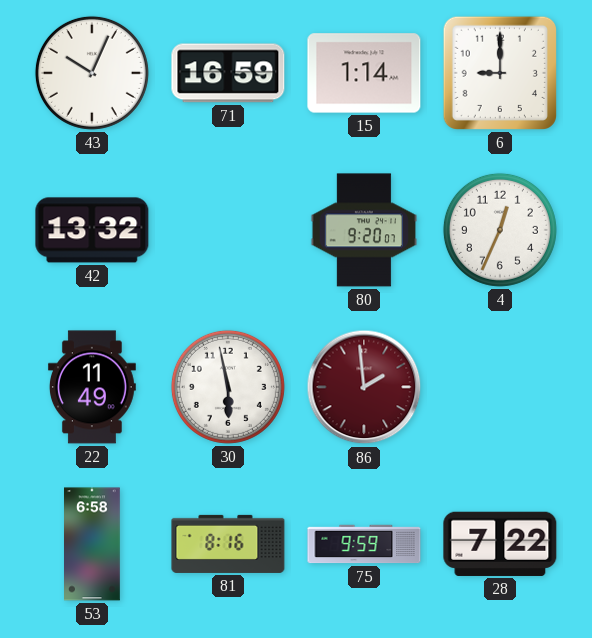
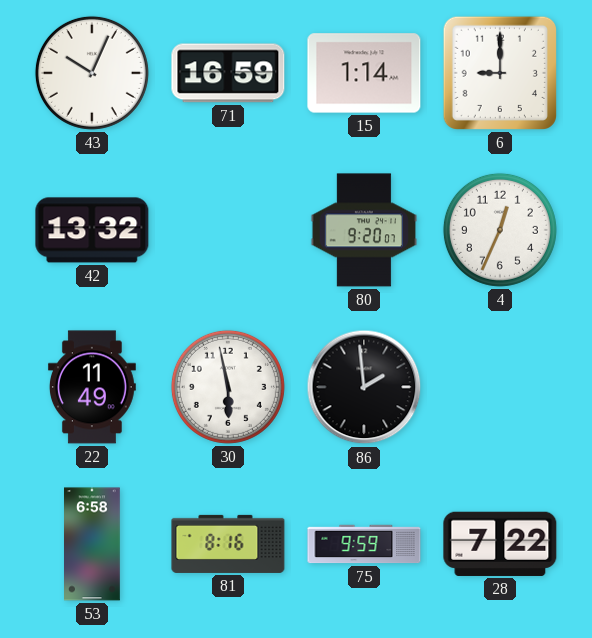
86 dial: burgundy -> black
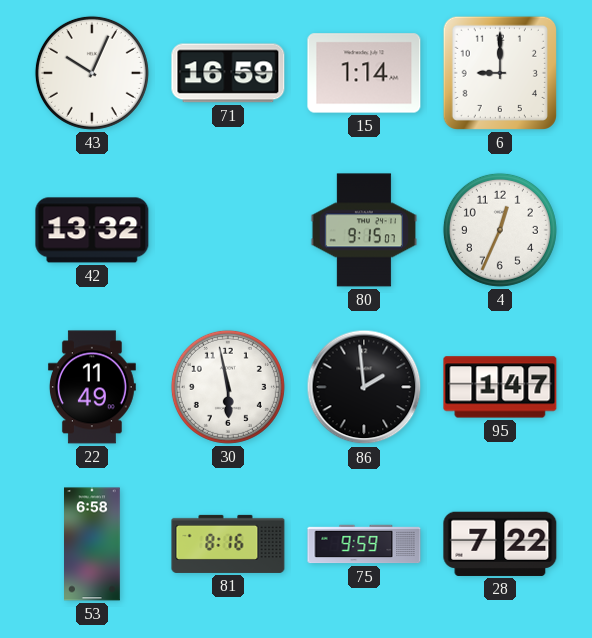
80: 9:20 -> 9:15
95: none -> 1:47
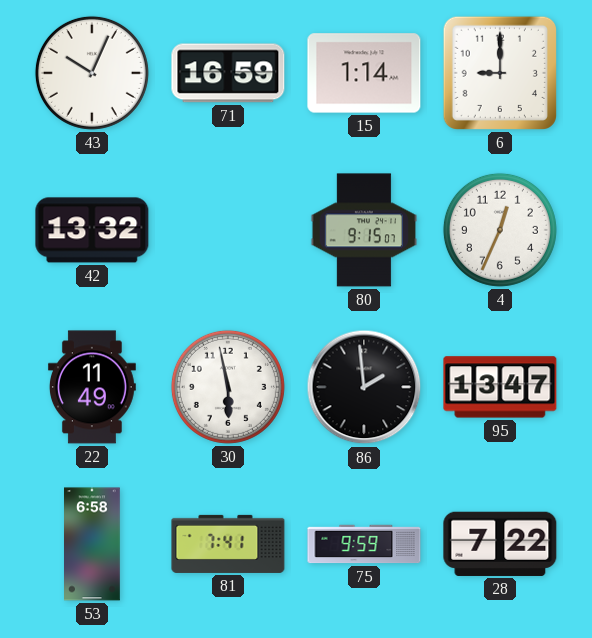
95: 1:47 -> 13:47
81: 8:16 -> 7:41
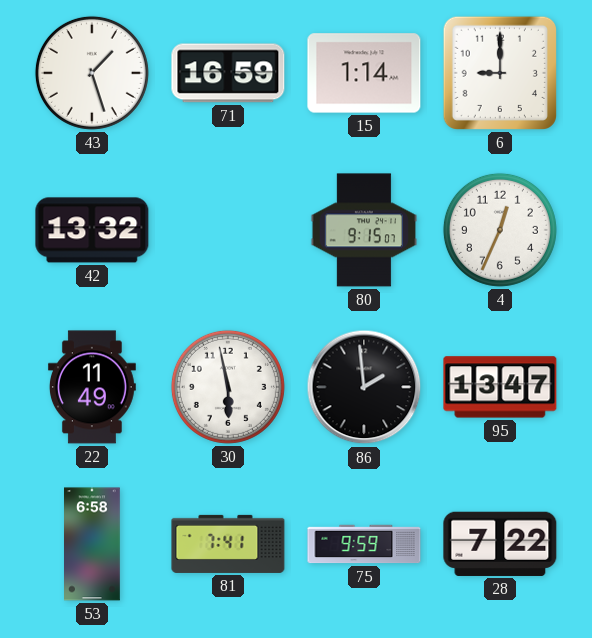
43: 10:04 -> 1:27
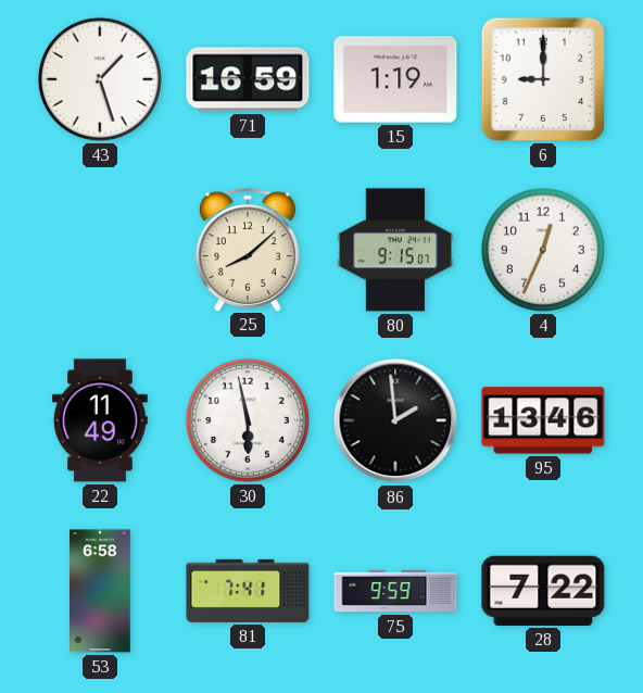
15: 1:14 -> 1:19
42: 13:32 -> none
25: none -> 8:08
95: 13:47 -> 13:46
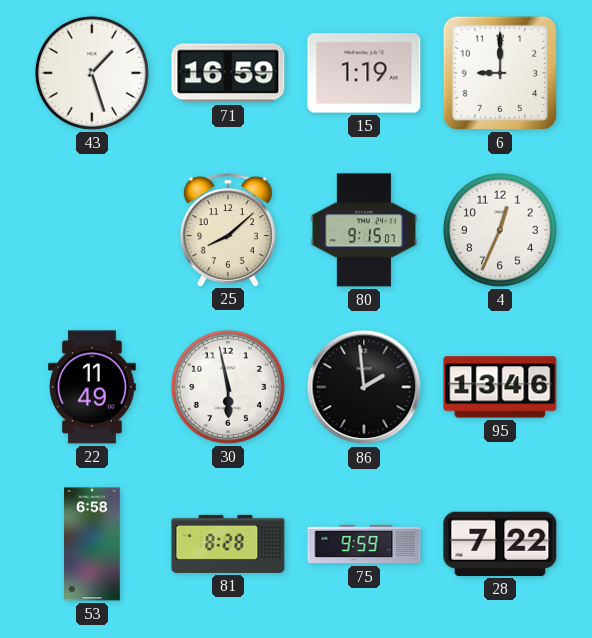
81: 7:41 -> 8:28
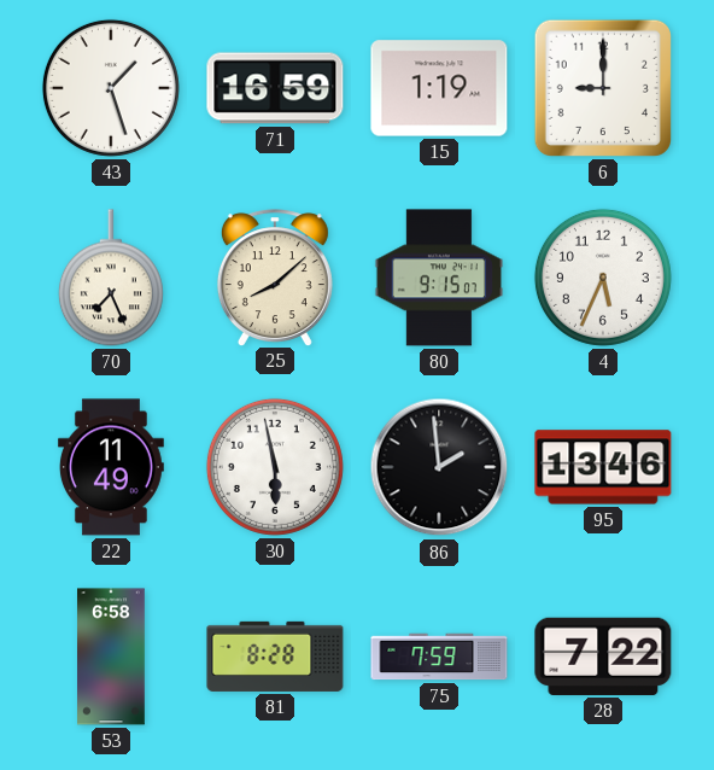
70: none -> 7:26
4: 12:34 -> 5:34
75: 9:59 -> 7:59
